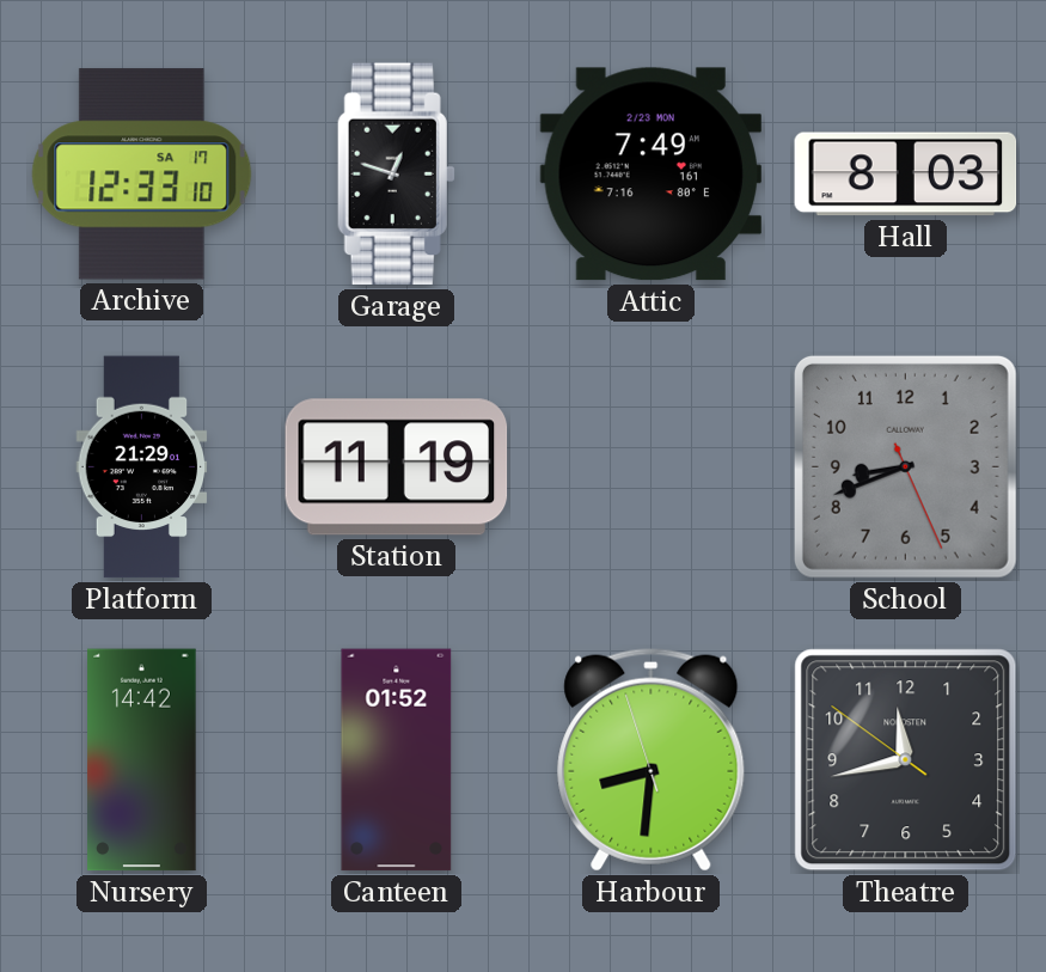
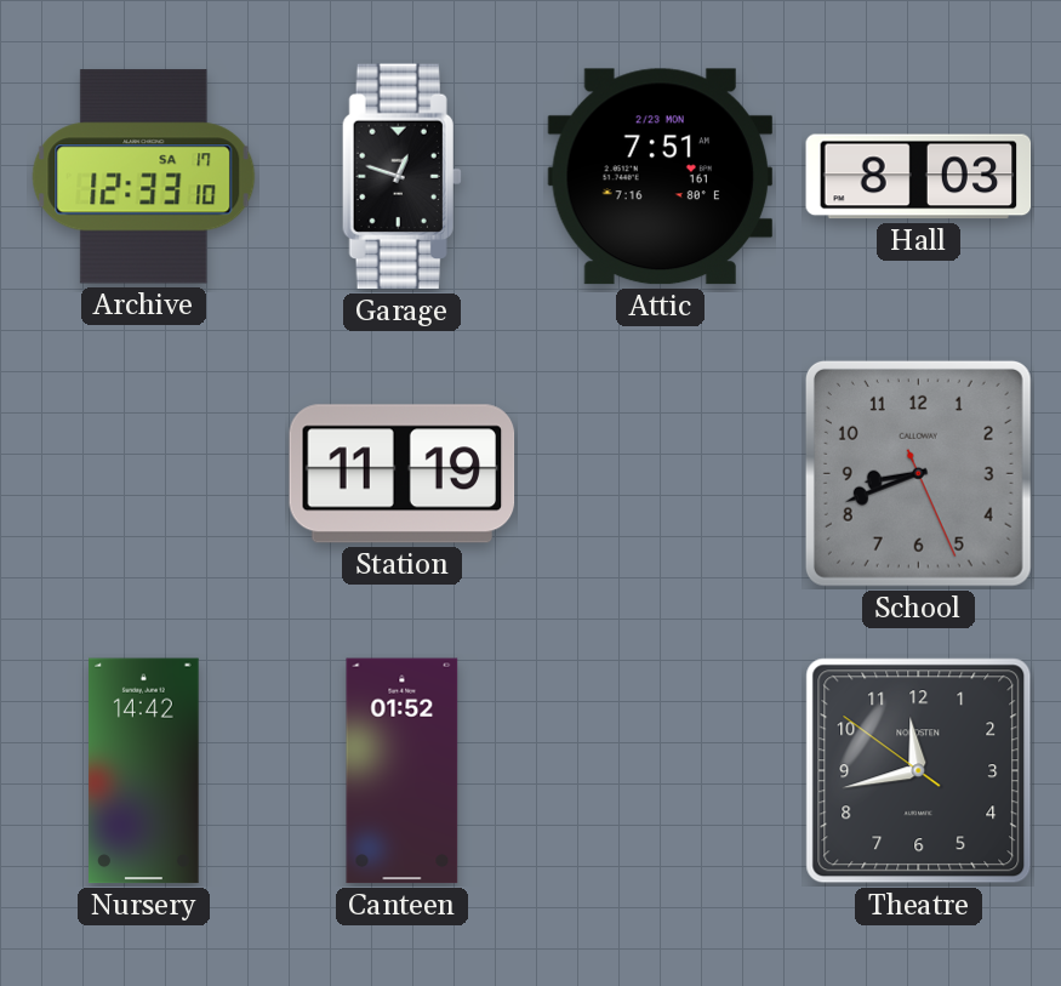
Attic: 7:49 -> 7:51
Platform: 21:29 -> none
Harbour: 8:30 -> none
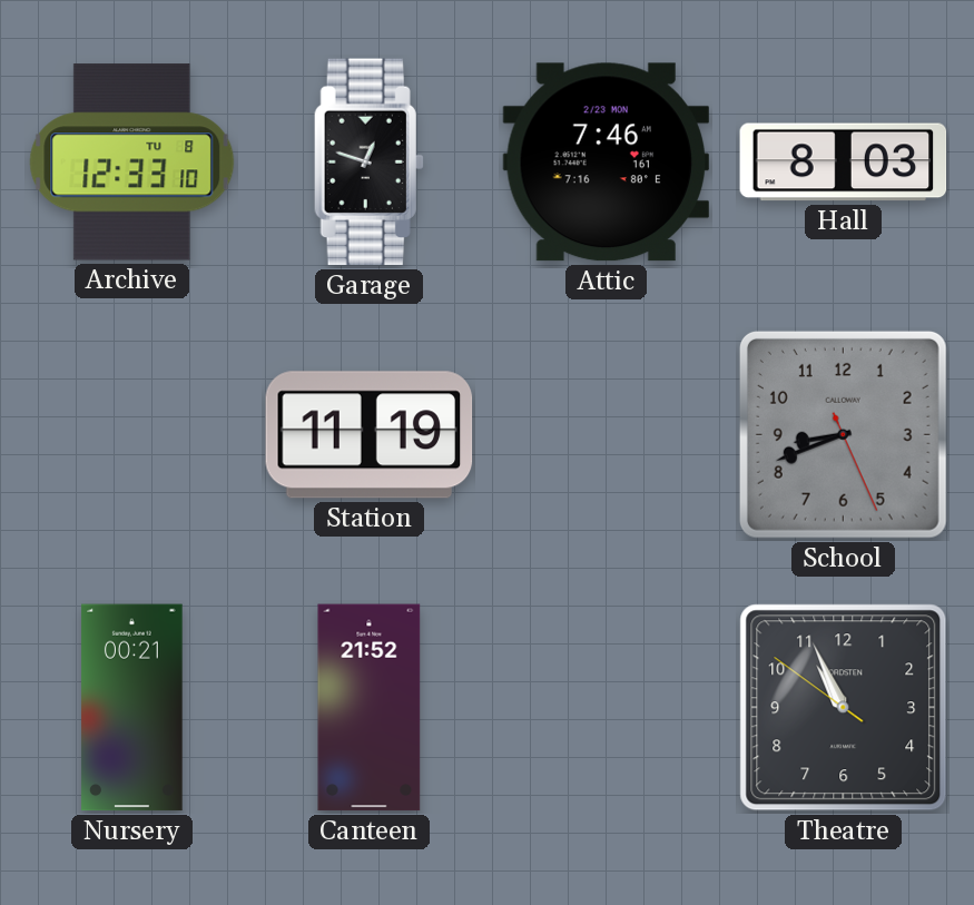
Archive date: SA 17 -> TU 8
Attic: 7:51 -> 7:46
Nursery: 14:42 -> 00:21
Canteen: 01:52 -> 21:52
Theatre: 11:42 -> 10:55
